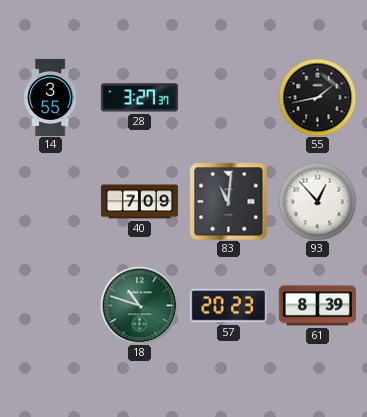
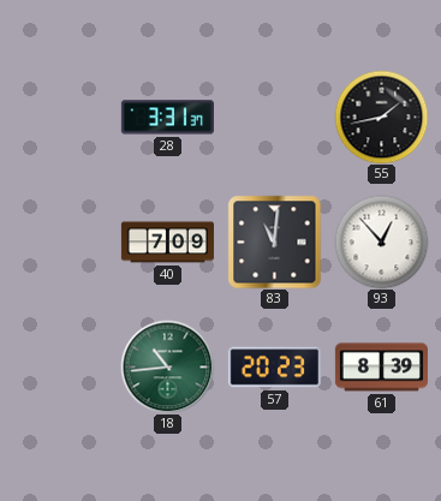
14: 3:55 -> none
28: 3:27 -> 3:31
18: 10:48 -> 10:44
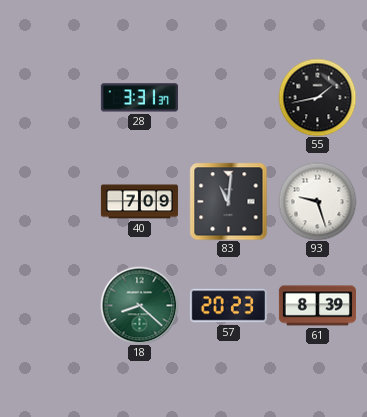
93: 12:53 -> 9:27
18: 10:44 -> 8:22
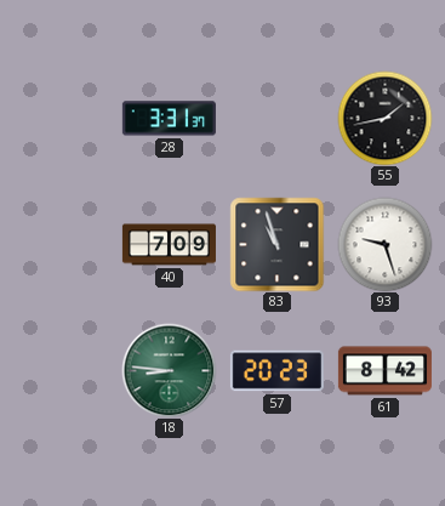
83: 11:01 -> 10:57
18: 8:22 -> 8:46
61: 8:39 -> 8:42
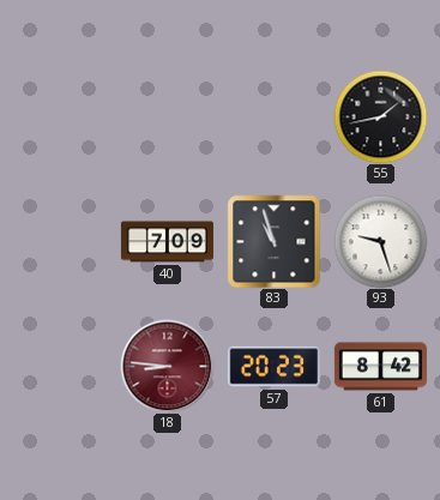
28: 3:31 -> none
18 dial: green -> burgundy
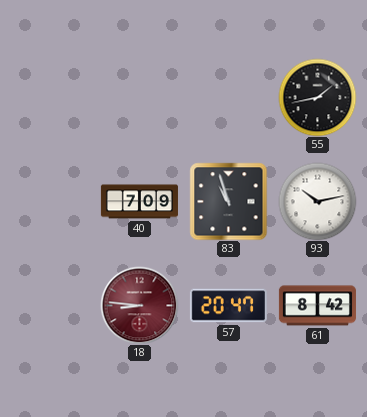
93: 9:27 -> 10:13
57: 20:23 -> 20:47
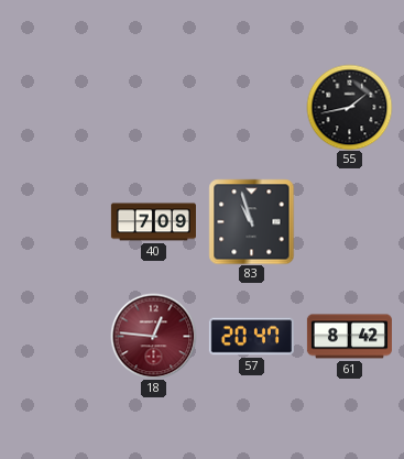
93: 10:13 -> none
18: 8:46 -> 12:46
